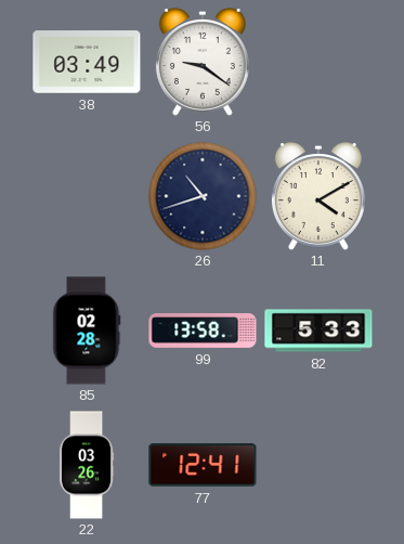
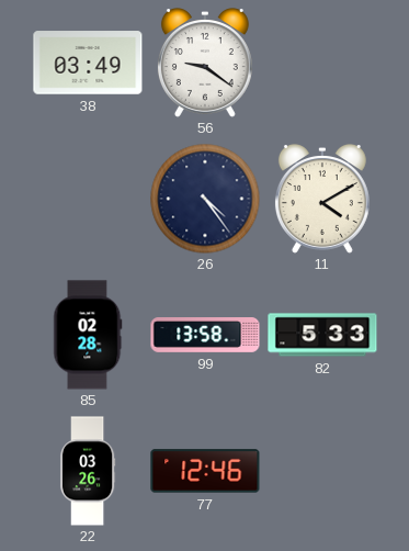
26: 10:42 -> 4:24
77: 12:41 -> 12:46
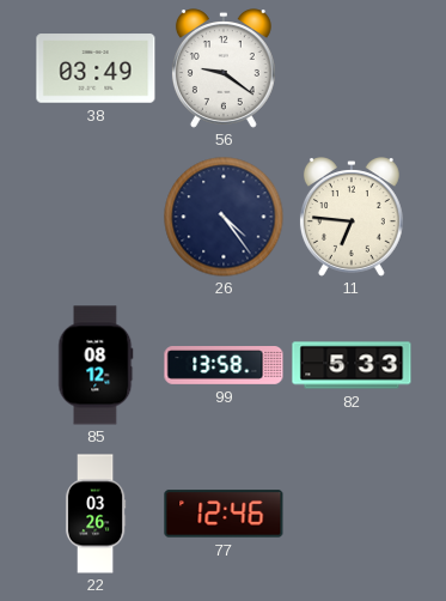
11: 4:10 -> 6:46
85: 02:28 -> 08:12
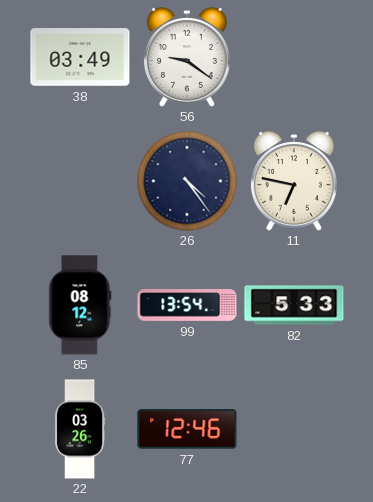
11: 6:46 -> 6:47
99: 13:58 -> 13:54
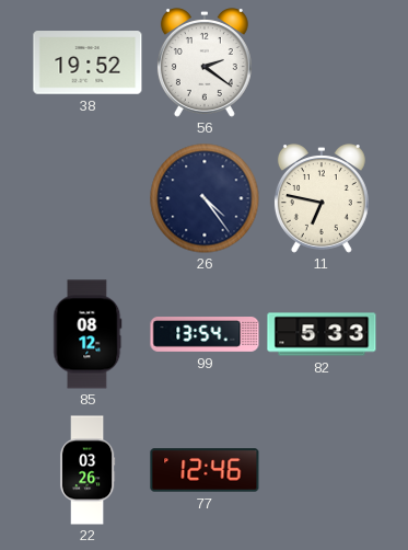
38: 03:49 -> 19:52
56: 9:21 -> 2:21
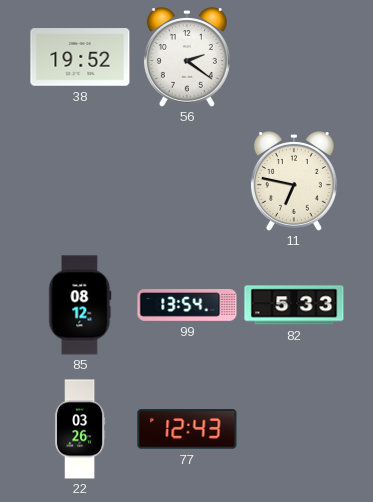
26: 4:24 -> none
77: 12:46 -> 12:43
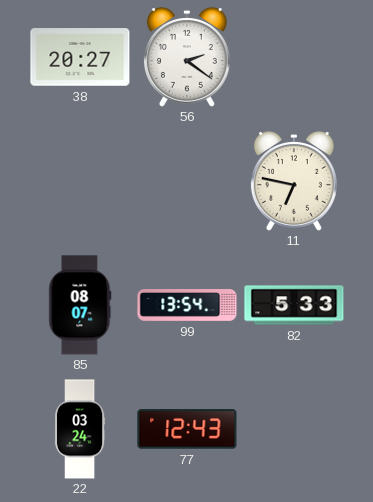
38: 19:52 -> 20:27
85: 08:12 -> 08:07
22: 03:26 -> 03:24
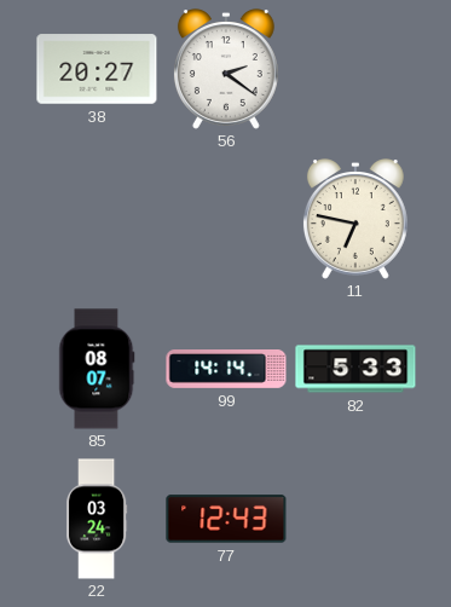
99: 13:54 -> 14:14
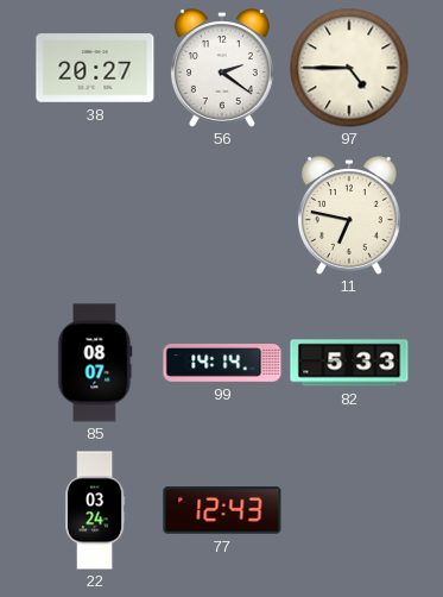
97: none -> 4:45
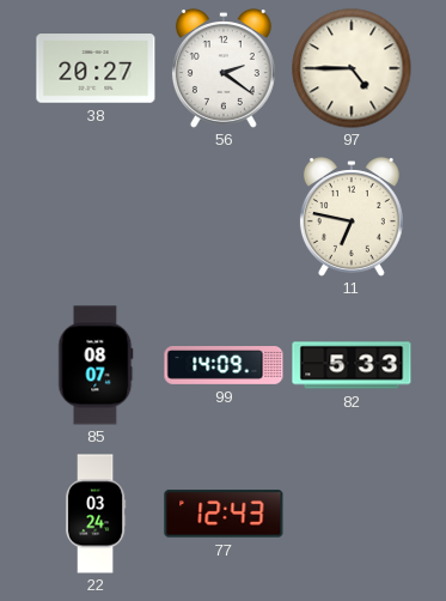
99: 14:14 -> 14:09
